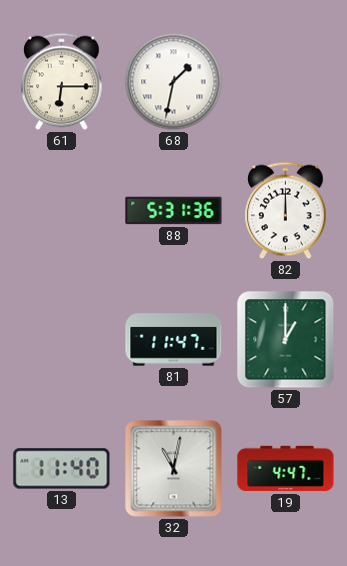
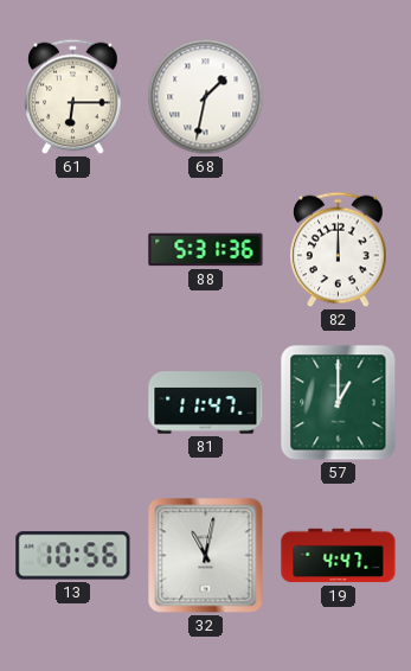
13: 11:40 -> 10:56
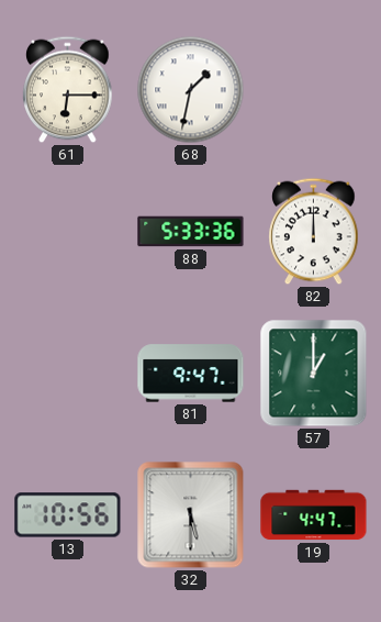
88: 5:31 -> 5:33
81: 11:47 -> 9:47
32: 11:02 -> 5:30
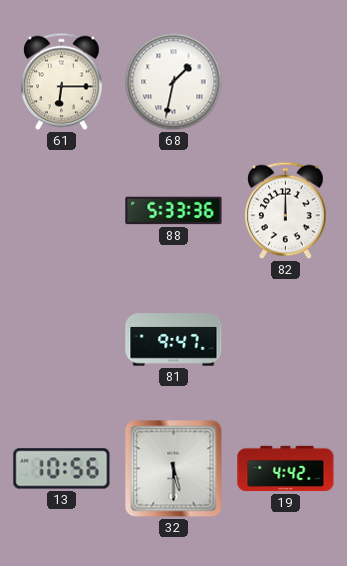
57: 1:00 -> none
19: 4:47 -> 4:42
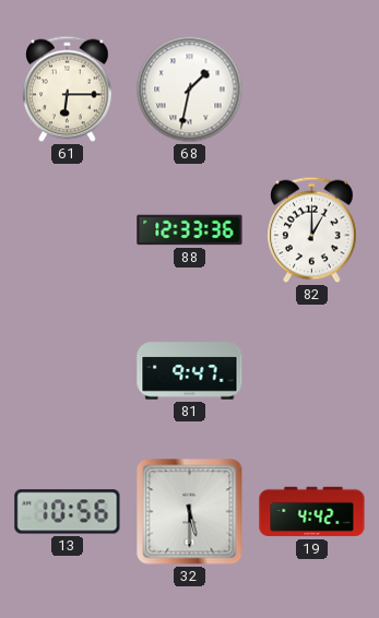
88: 5:33 -> 12:33
82: 12:00 -> 1:00
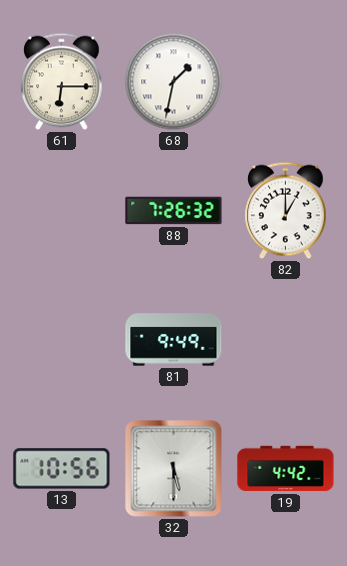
88: 12:33 -> 7:26
81: 9:47 -> 9:49
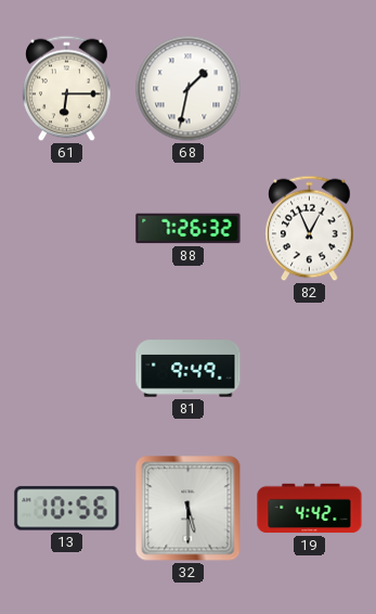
82: 1:00 -> 12:56
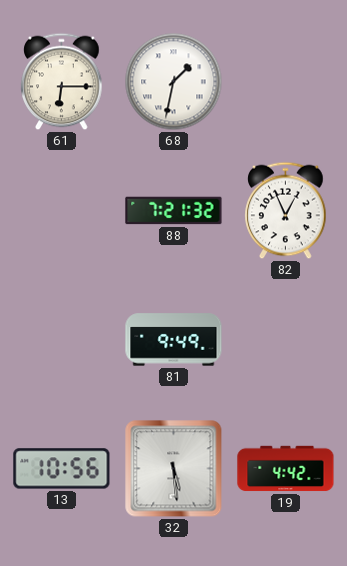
88: 7:26 -> 7:21
32: 5:30 -> 5:29
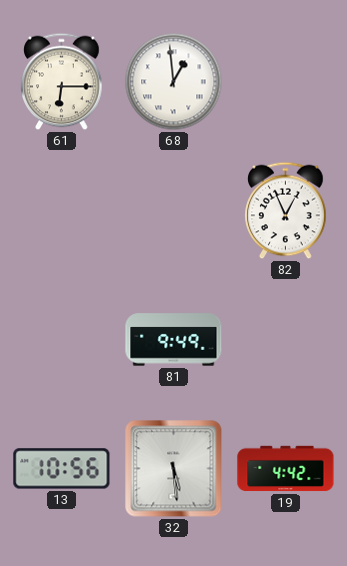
68: 1:32 -> 12:59
88: 7:21 -> none
